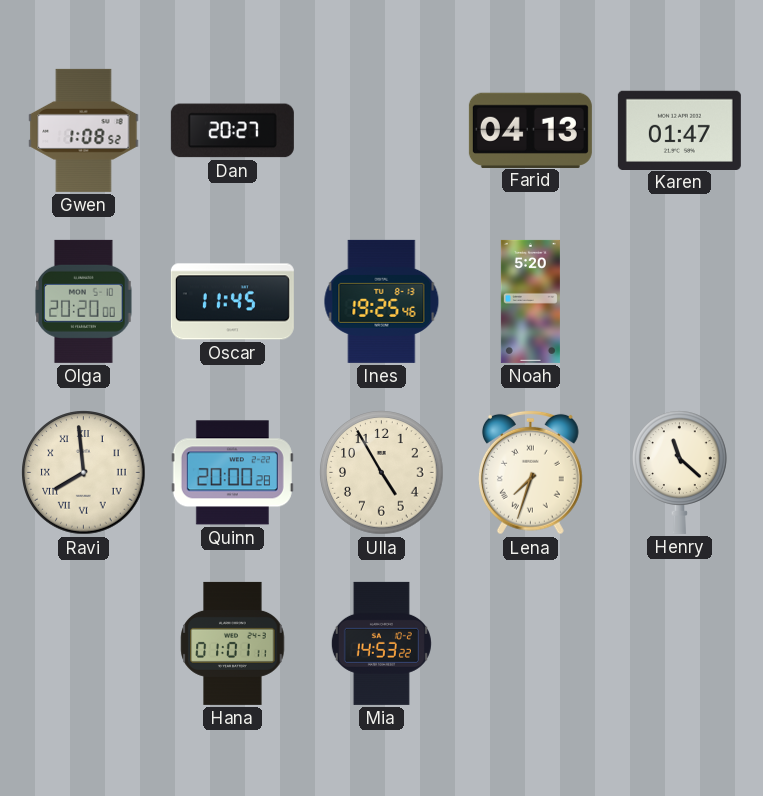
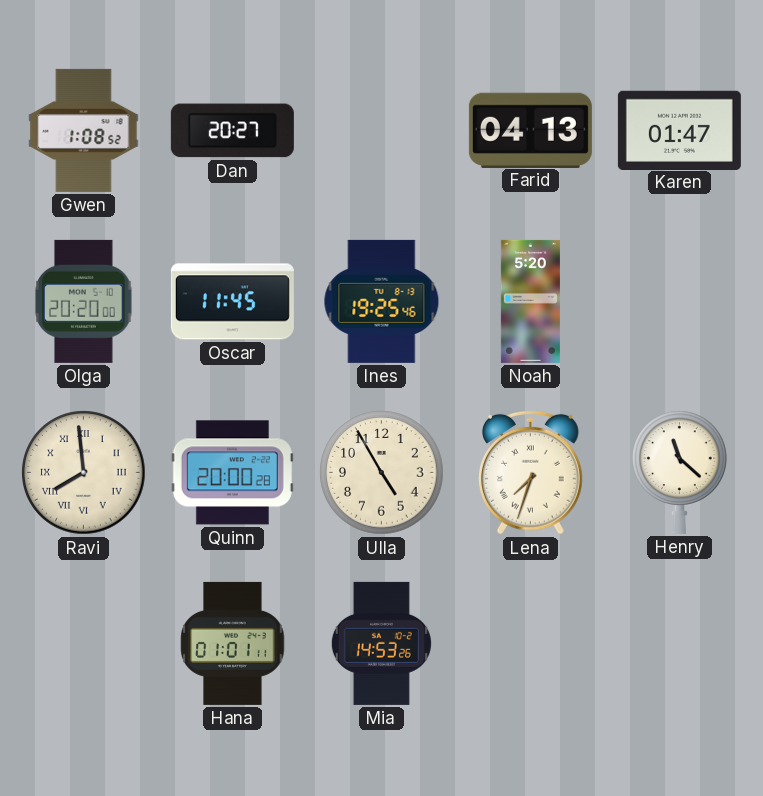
Mia: 14:53:22 -> 14:53:26
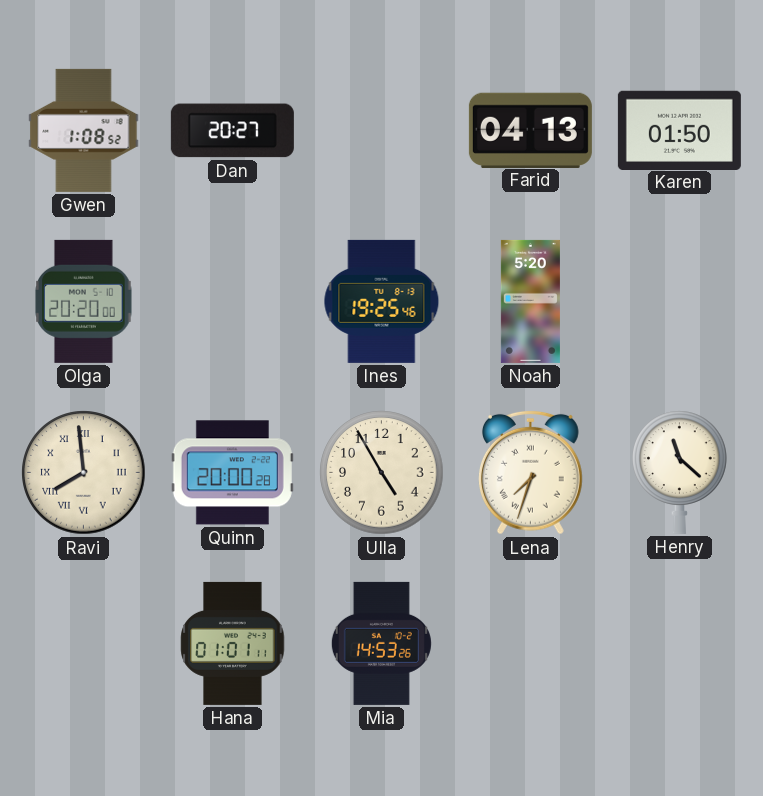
Karen: 01:47 -> 01:50
Oscar: 11:45 -> none
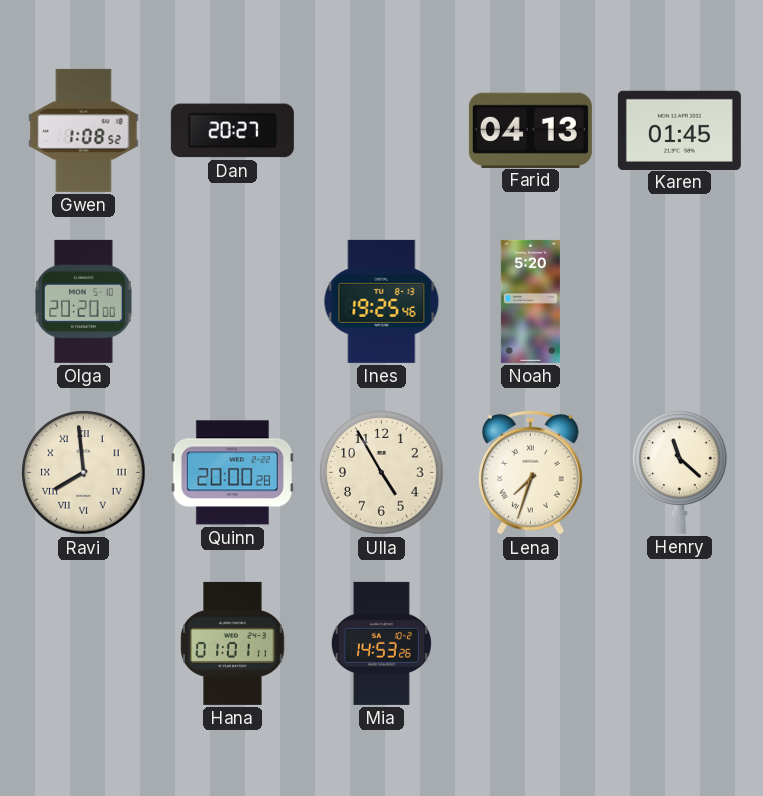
Karen: 01:50 -> 01:45
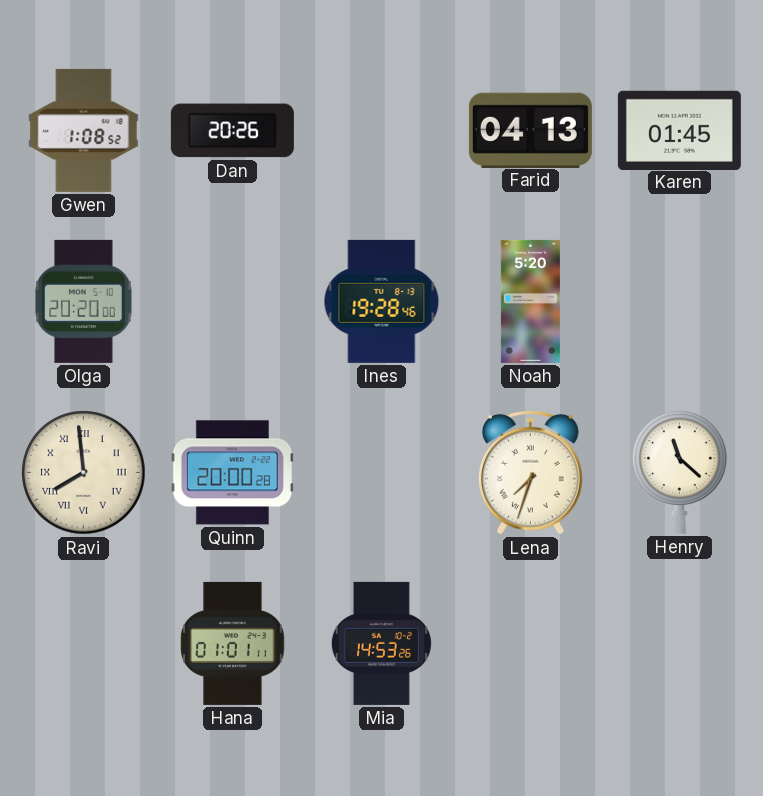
Dan: 20:27 -> 20:26
Ines: 19:25 -> 19:28
Ulla: 4:55 -> none
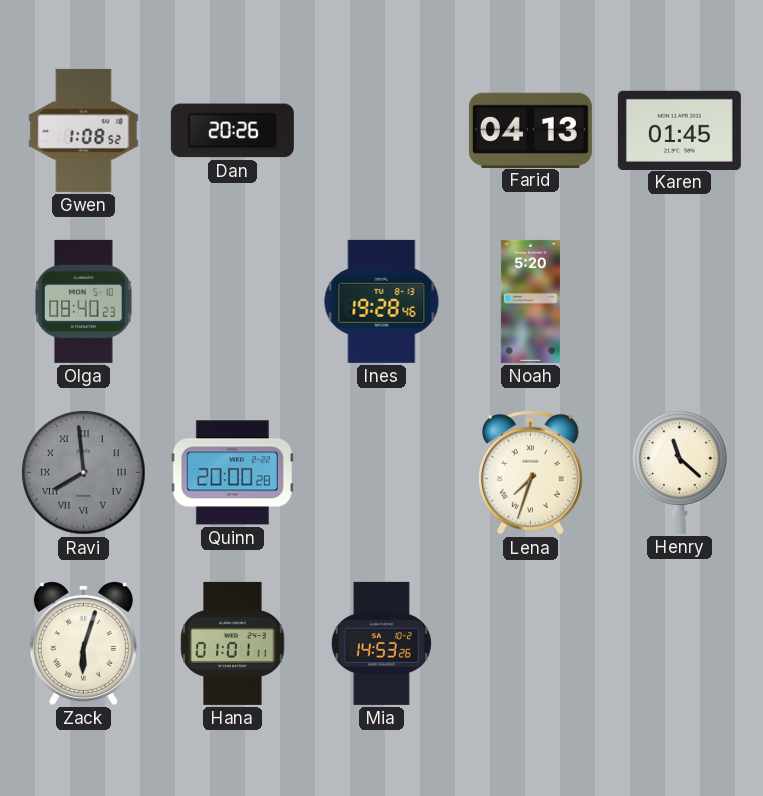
Olga: 20:20 -> 08:40
Ravi dial: cream -> grey
Zack: none -> 6:03
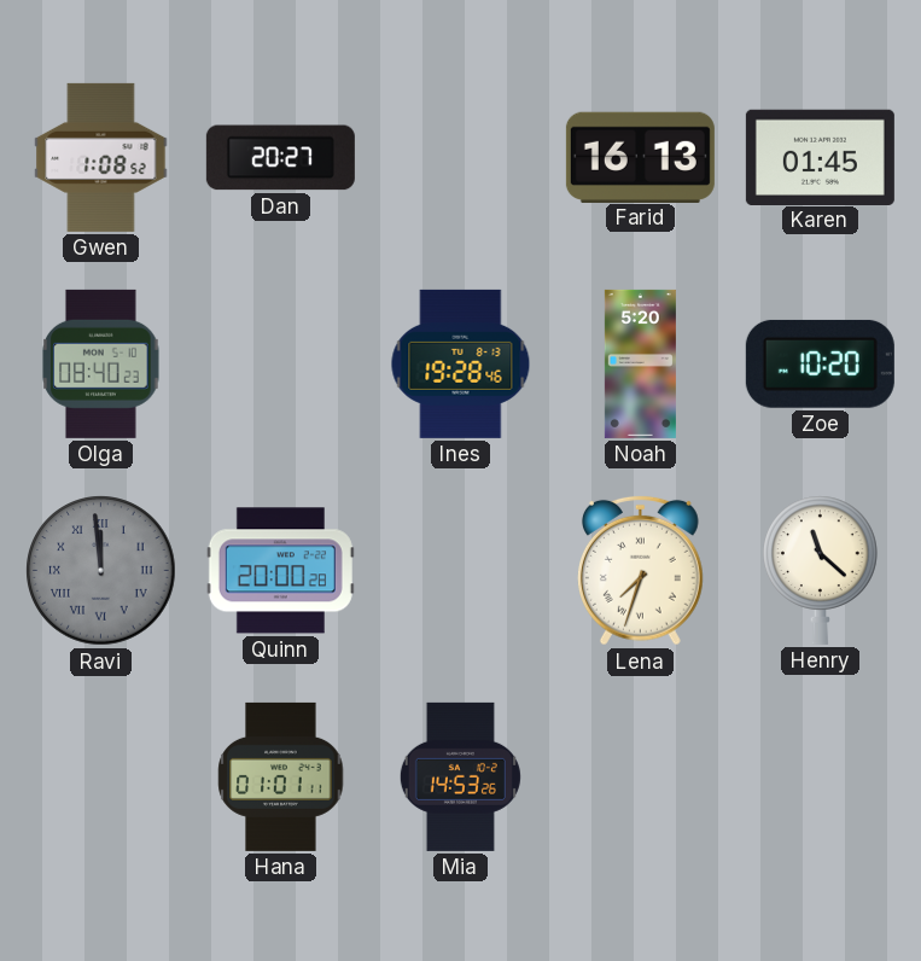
Dan: 20:26 -> 20:27
Farid: 04:13 -> 16:13
Zoe: none -> 10:20
Ravi: 7:59 -> 11:59
Zack: 6:03 -> none
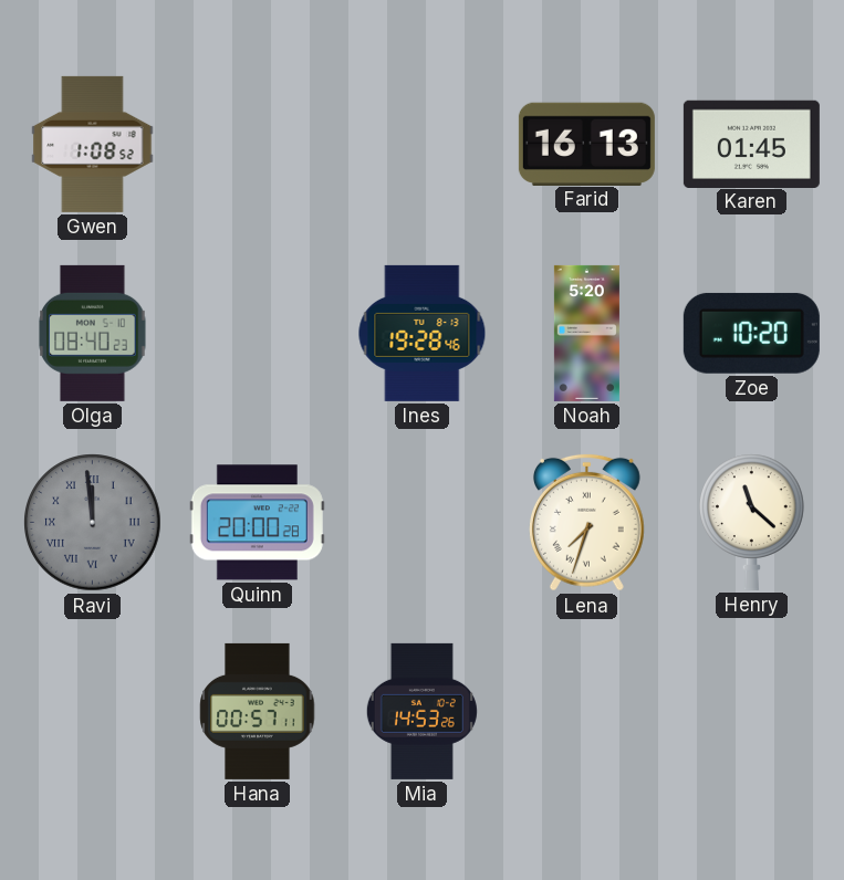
Dan: 20:27 -> none
Hana: 01:01 -> 00:57
